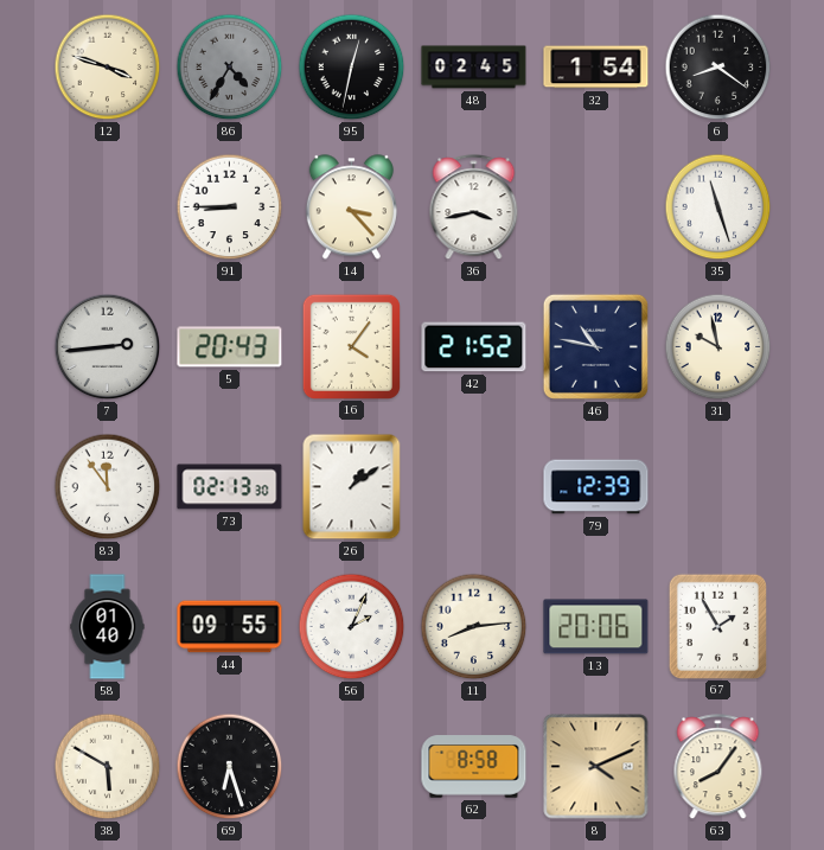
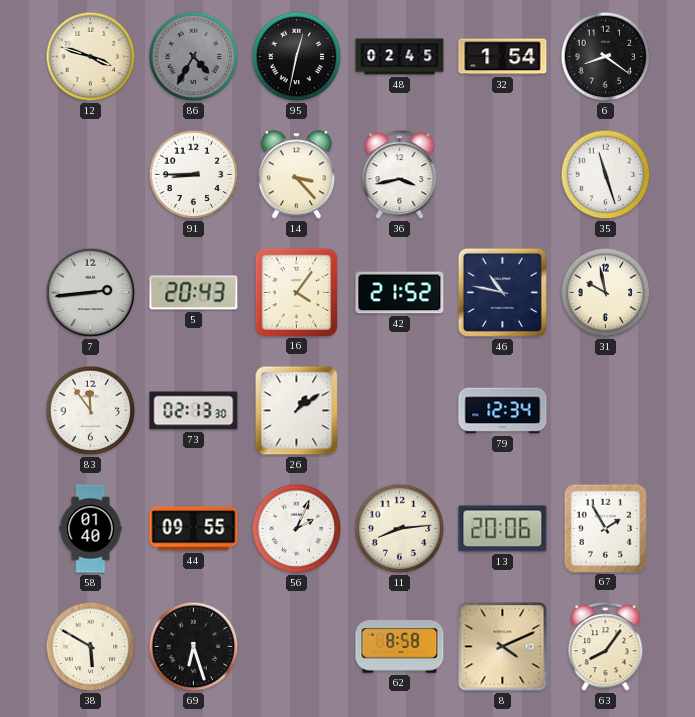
79: 12:39 -> 12:34
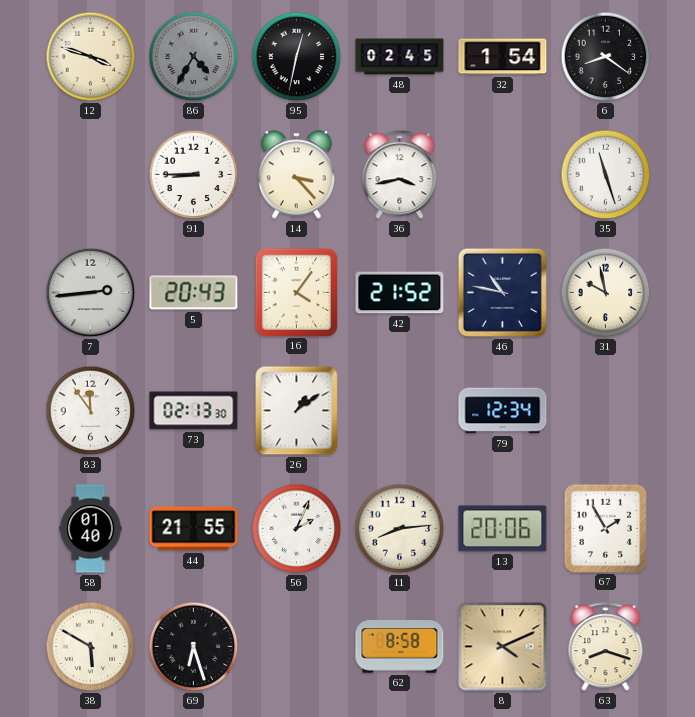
44: 09:55 -> 21:55
63: 8:06 -> 8:18
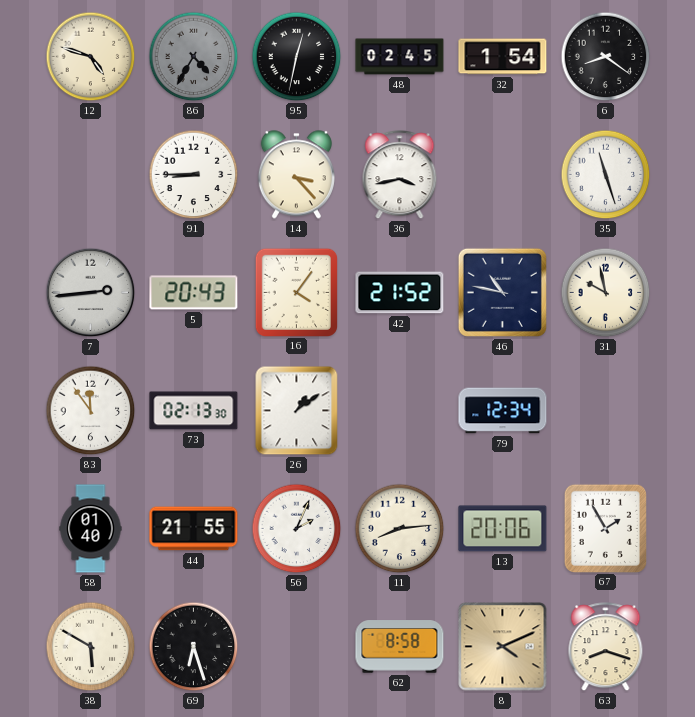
12: 3:48 -> 4:48
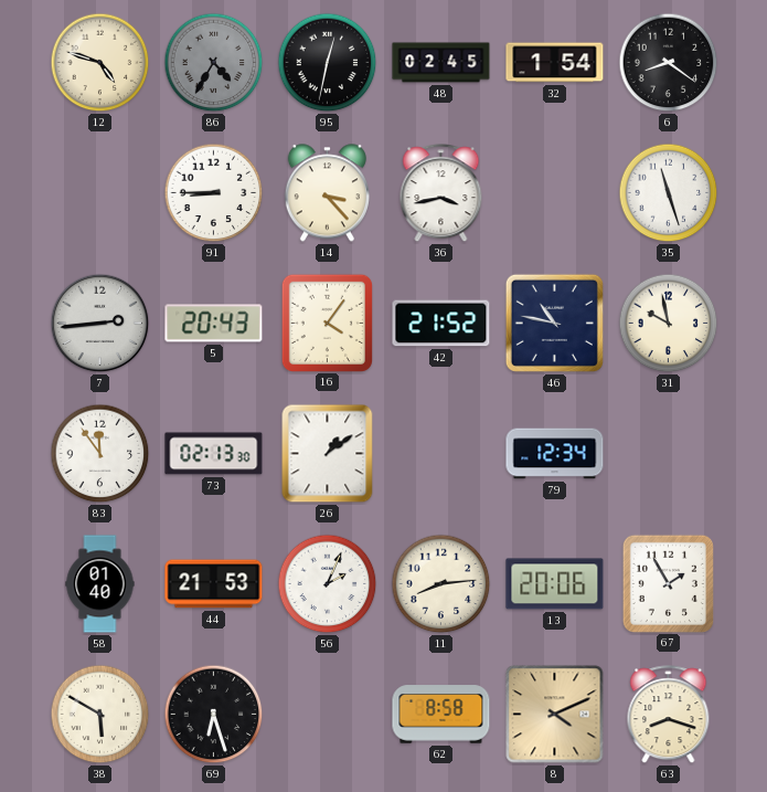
44: 21:55 -> 21:53
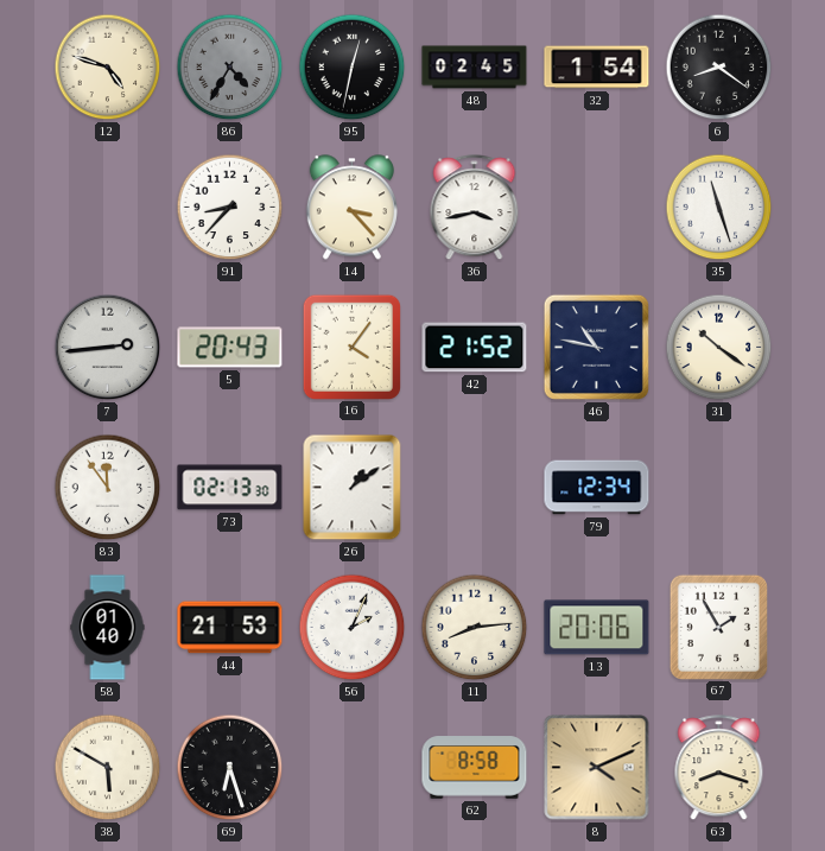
91: 8:45 -> 8:37
31: 9:58 -> 10:21
